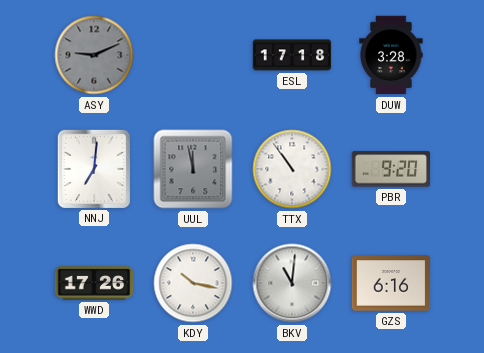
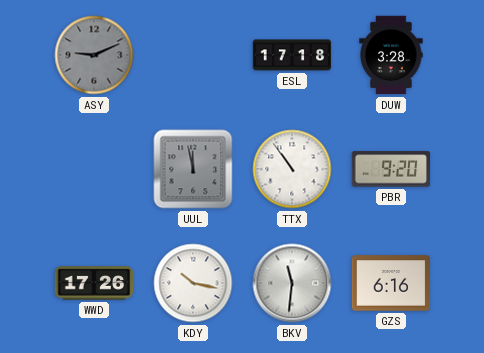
NNJ: 7:01 -> none
BKV: 11:01 -> 11:31
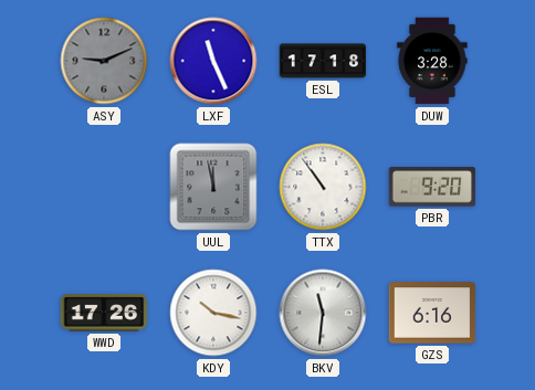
LXF: none -> 11:26
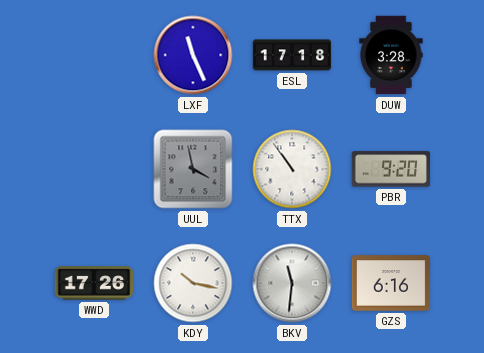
ASY: 9:11 -> none
UUL: 11:58 -> 3:58
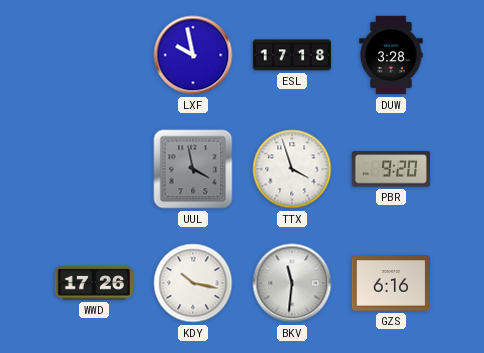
LXF: 11:26 -> 9:58
TTX: 10:54 -> 3:57
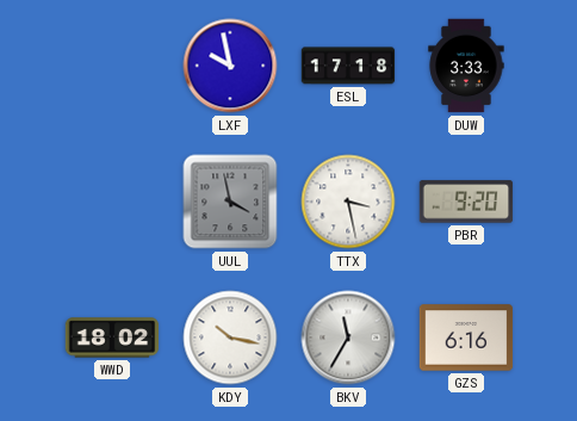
DUW: 3:28 -> 3:33
TTX: 3:57 -> 3:28
WWD: 17:26 -> 18:02
BKV: 11:31 -> 11:35
